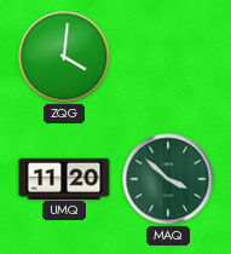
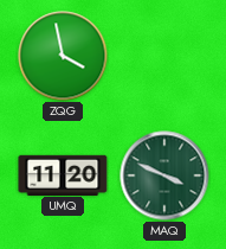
ZQG: 4:01 -> 3:58
MAQ: 3:52 -> 3:49
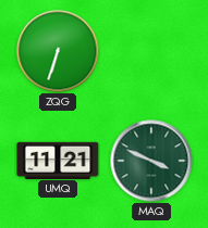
ZQG: 3:58 -> 6:33
UMQ: 11:20 -> 11:21
